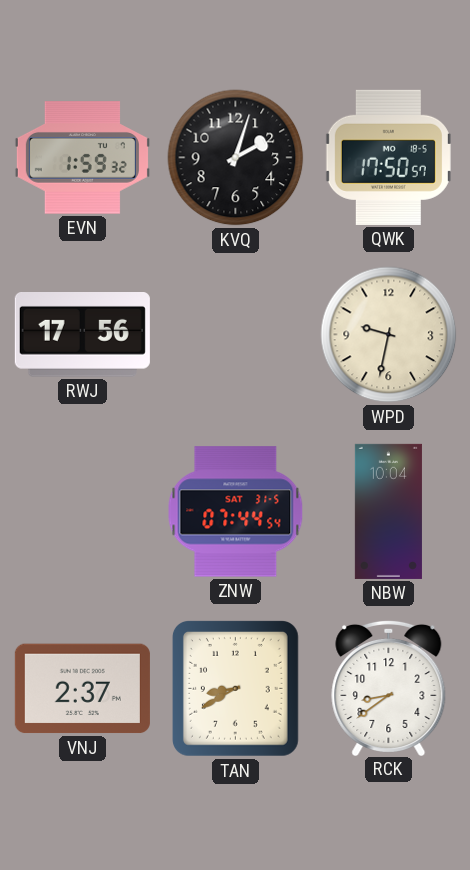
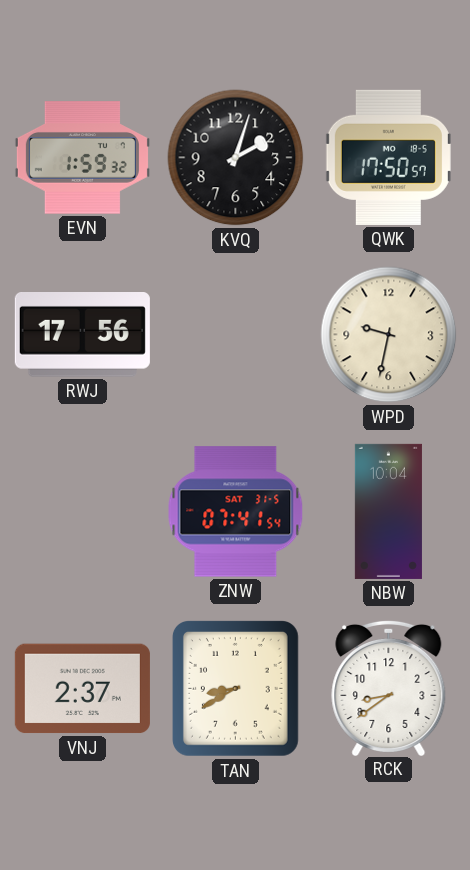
ZNW: 07:44 -> 07:41
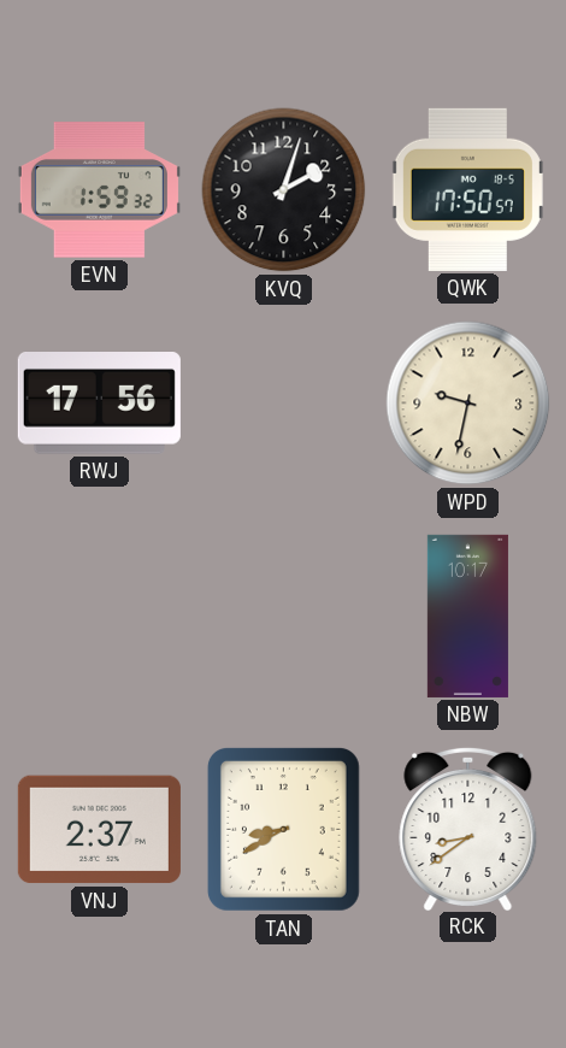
ZNW: 07:41 -> none
NBW: 10:04 -> 10:17
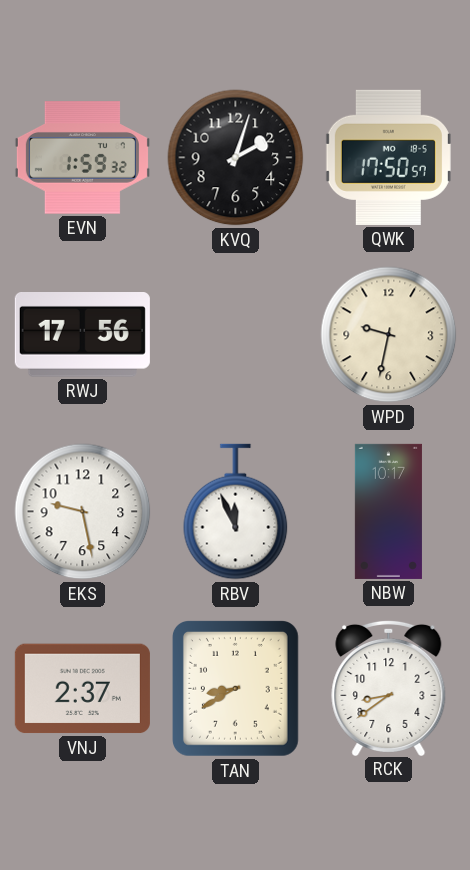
EKS: none -> 9:28
RBV: none -> 11:56
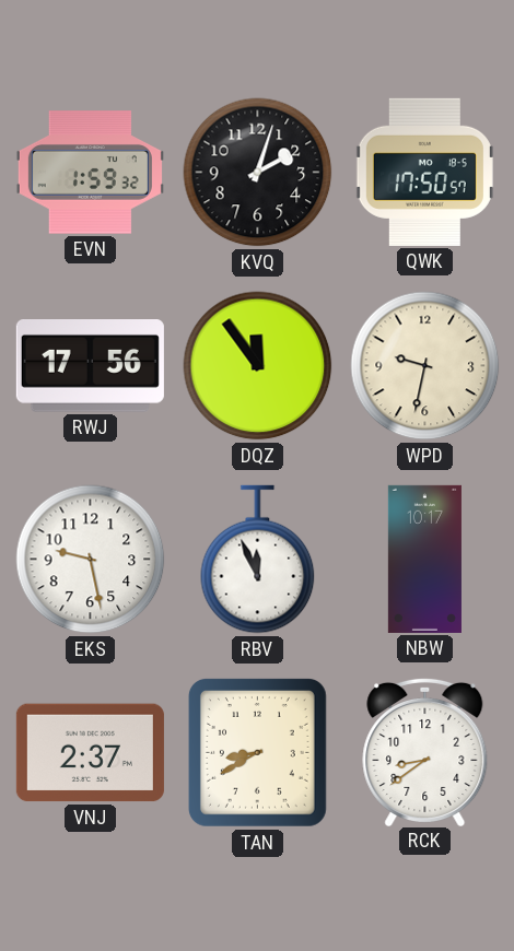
DQZ: none -> 11:54
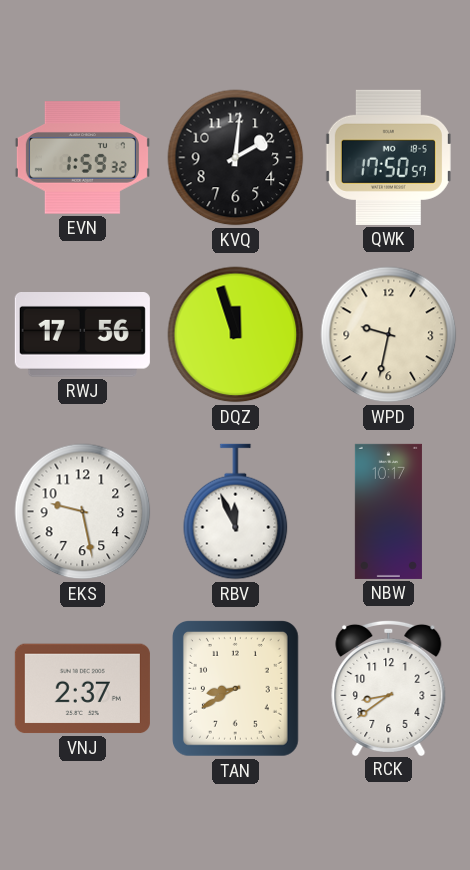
KVQ: 2:03 -> 2:01
DQZ: 11:54 -> 11:57
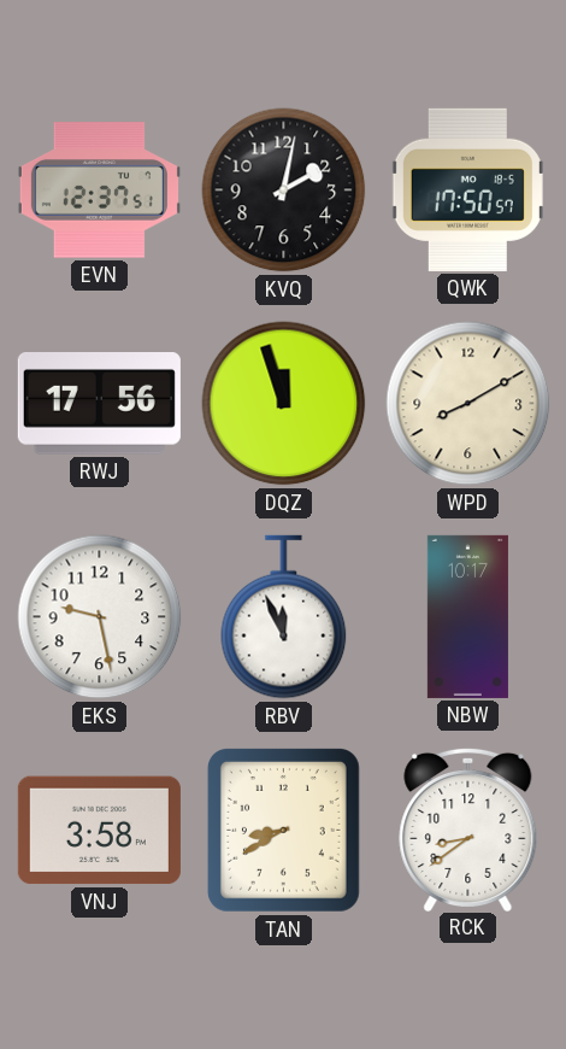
EVN: 1:59 -> 12:37
KVQ: 2:01 -> 2:02
WPD: 9:32 -> 8:10
VNJ: 2:37 -> 3:58
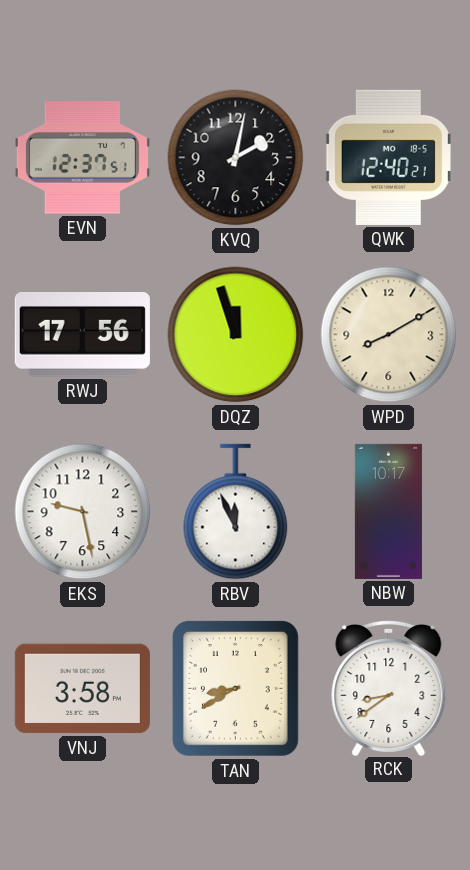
QWK: 17:50 -> 12:40
